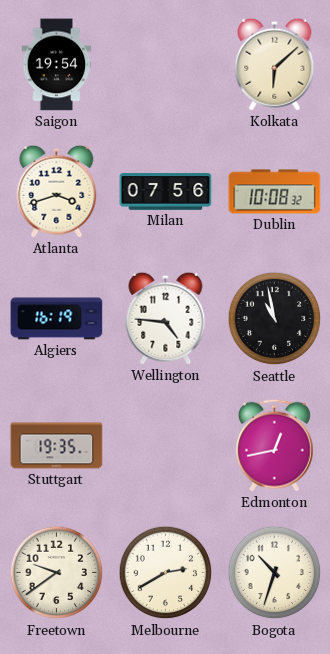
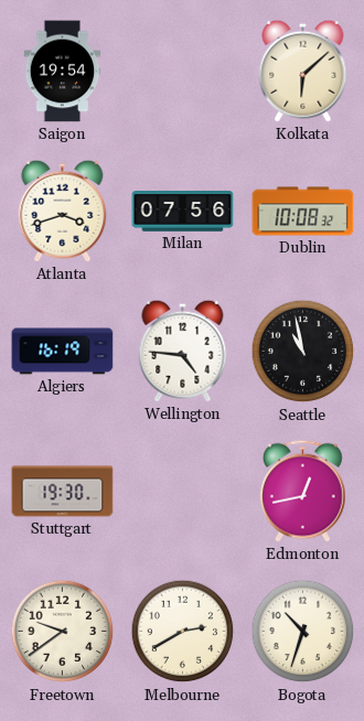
Stuttgart: 19:35 -> 19:30
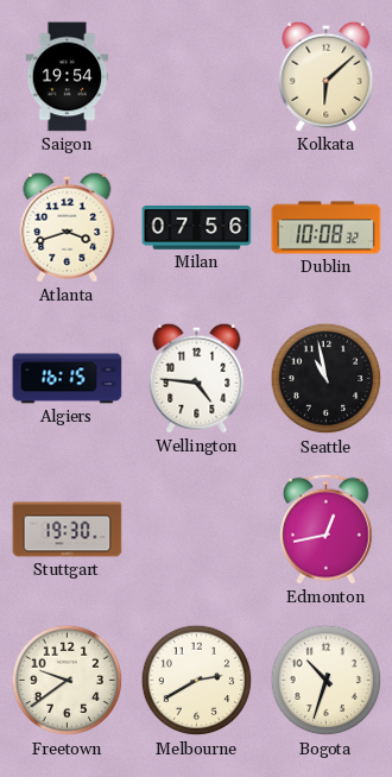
Algiers: 16:19 -> 16:15
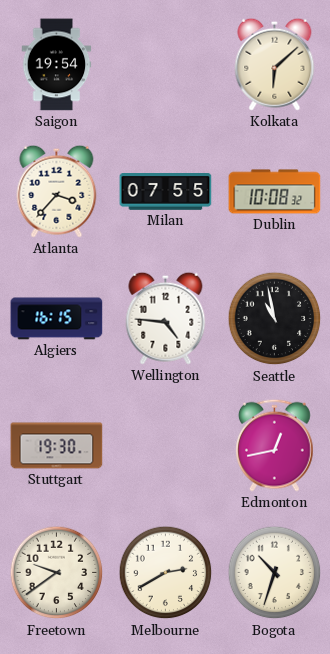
Atlanta: 3:42 -> 3:37
Milan: 07:56 -> 07:55
